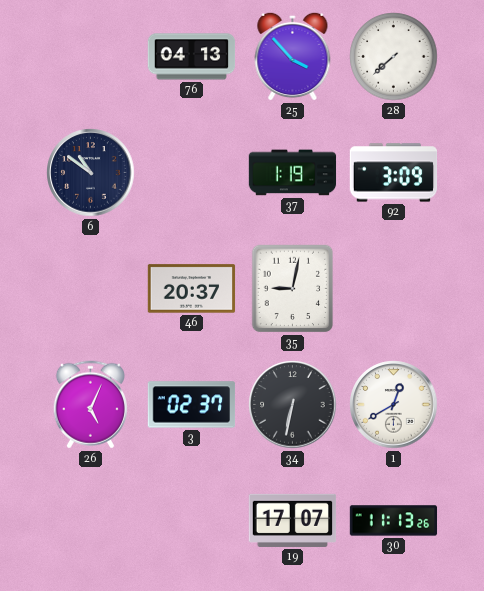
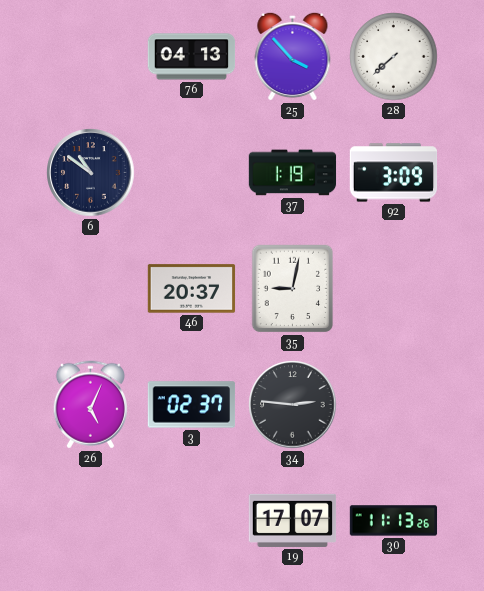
34: 6:32 -> 2:46
1: 12:40 -> none
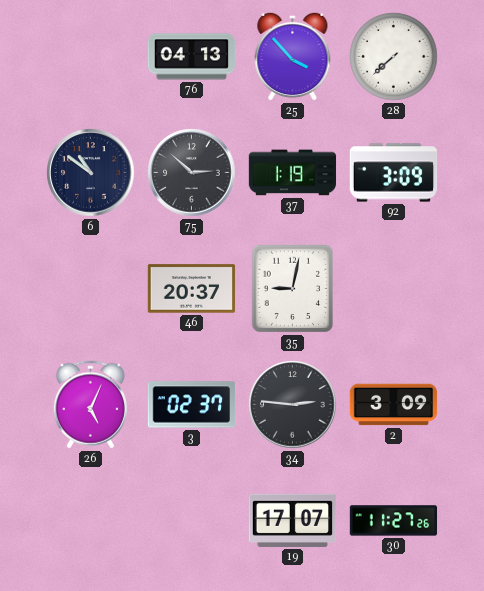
75: none -> 2:52
2: none -> 3:09
30: 11:13 -> 11:27
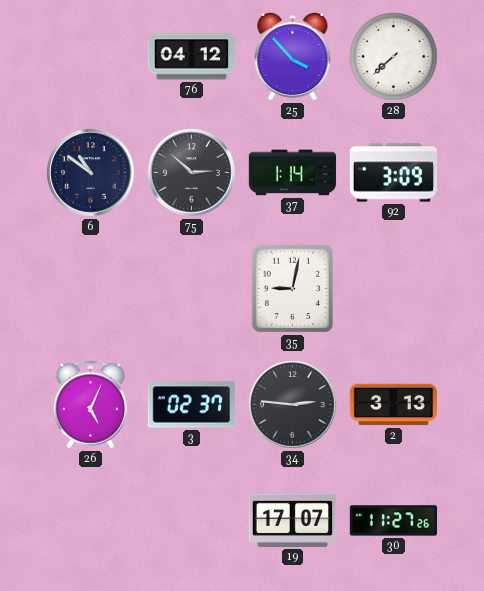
76: 04:13 -> 04:12
37: 1:19 -> 1:14
46: 20:37 -> none
2: 3:09 -> 3:13
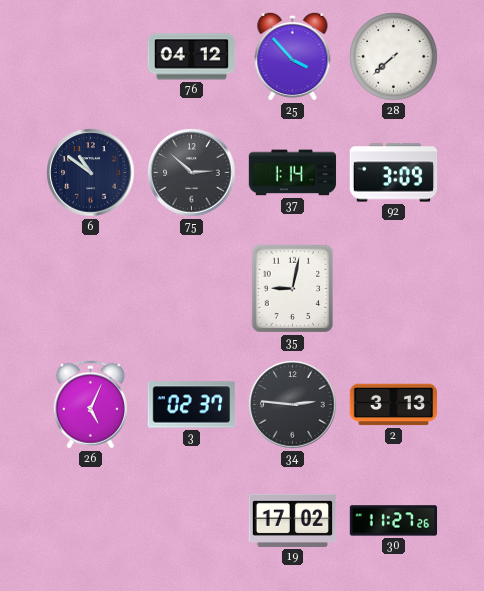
19: 17:07 -> 17:02
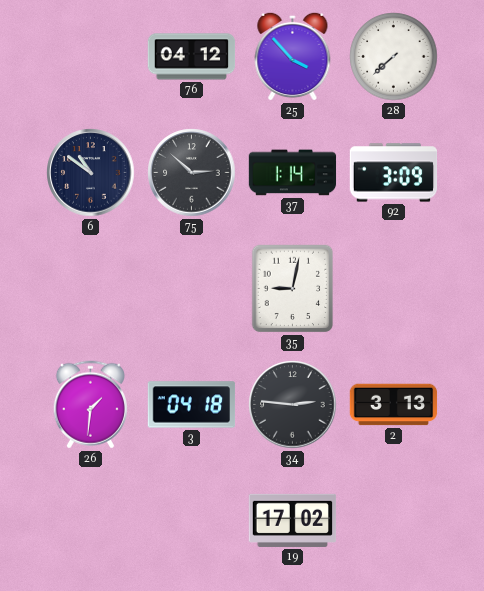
26: 5:04 -> 1:31
3: 02:37 -> 04:18
30: 11:27 -> none
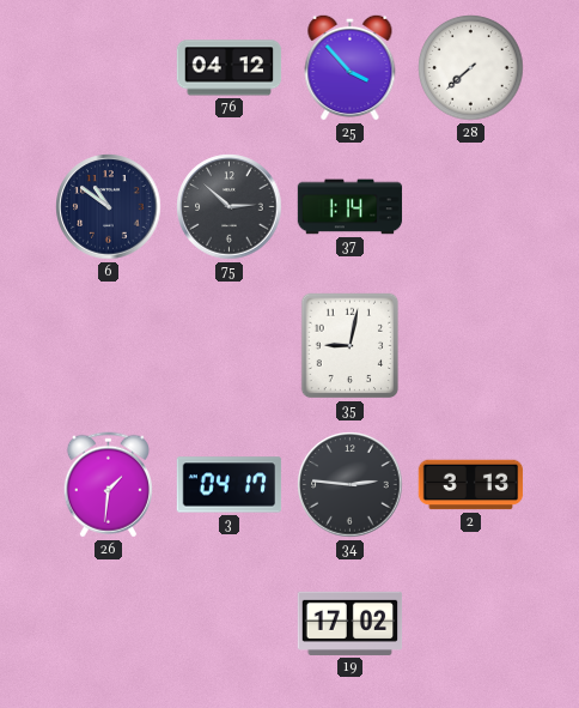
92: 3:09 -> none
3: 04:18 -> 04:17
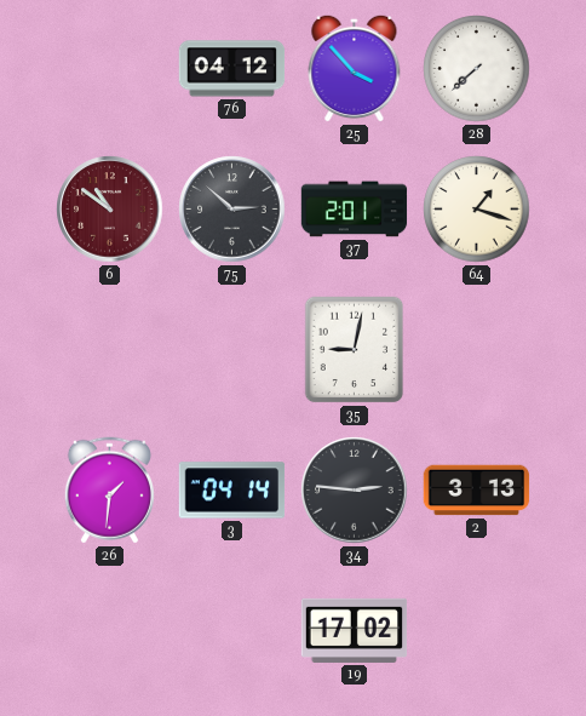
6 dial: navy -> burgundy
37: 1:14 -> 2:01
64: none -> 1:18
3: 04:17 -> 04:14
